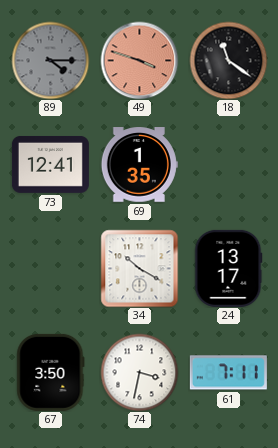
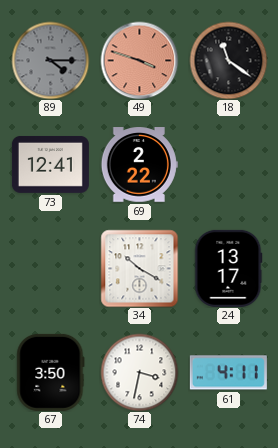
69: 1:35 -> 2:22
61: 7:11 -> 4:11
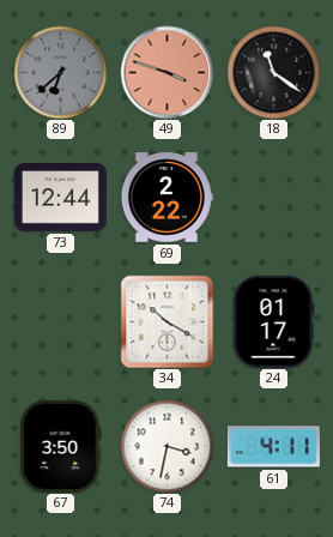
89: 4:15 -> 6:38
73: 12:41 -> 12:44
24: 13:17 -> 01:17
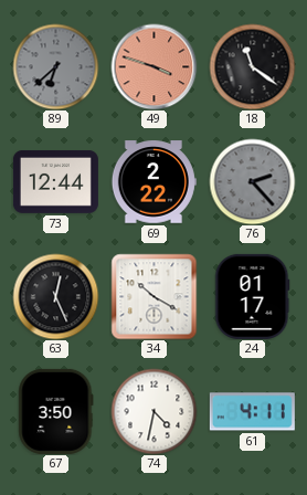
76: none -> 2:23
63: none -> 12:26
74: 3:32 -> 4:32
